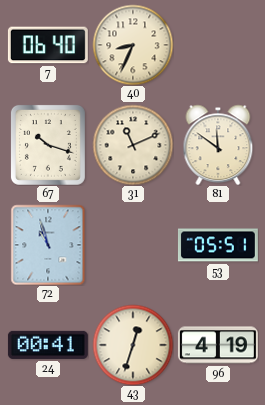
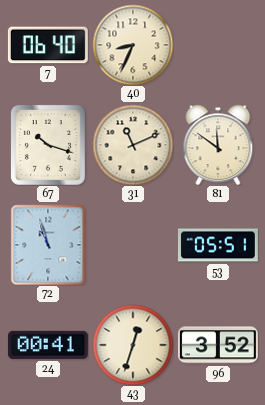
96: 4:19 -> 3:52
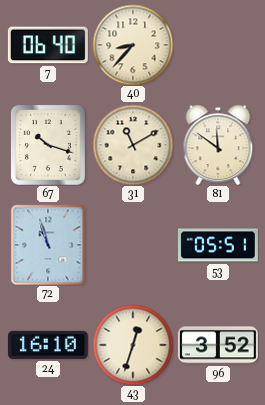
40: 8:34 -> 8:37
31: 11:11 -> 11:10
24: 00:41 -> 16:10
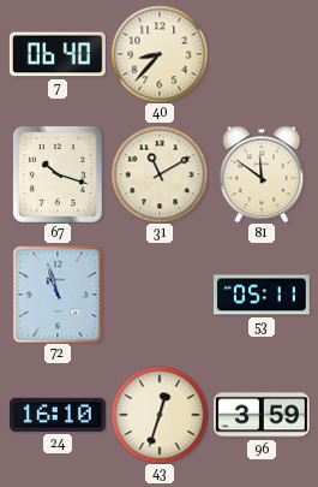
53: 05:51 -> 05:11
96: 3:52 -> 3:59
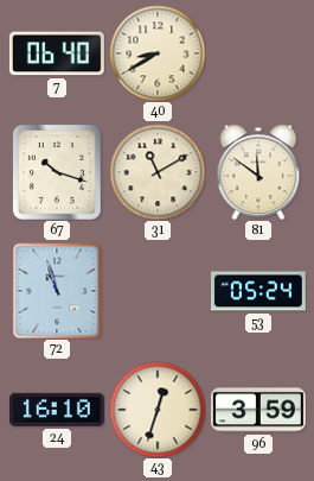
40: 8:37 -> 8:40
53: 05:11 -> 05:24
